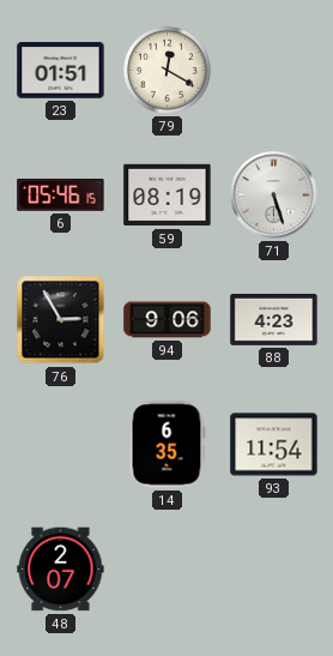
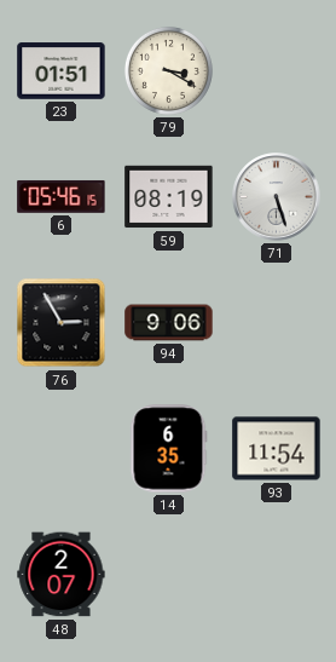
79: 12:20 -> 3:20
88: 4:23 -> none
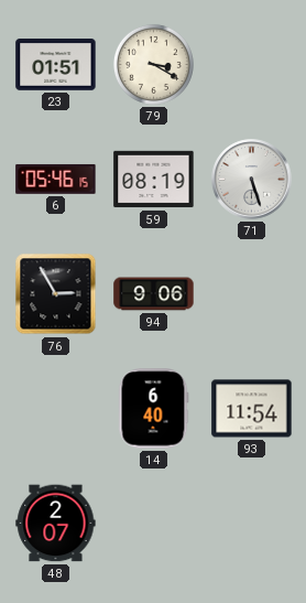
14: 6:35 -> 6:40
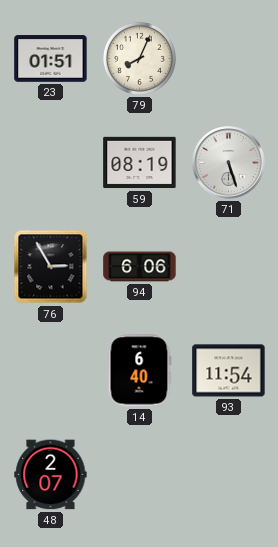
79: 3:20 -> 8:04
6: 05:46 -> none
94: 9:06 -> 6:06
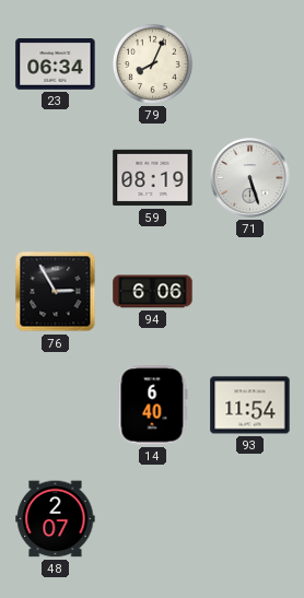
23: 01:51 -> 06:34
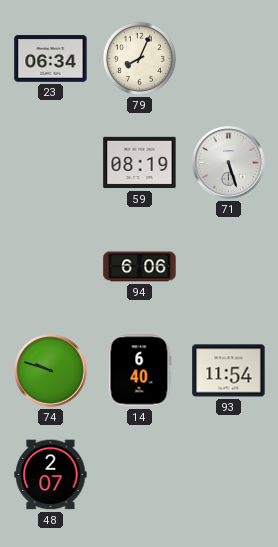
76: 2:55 -> none
74: none -> 9:48
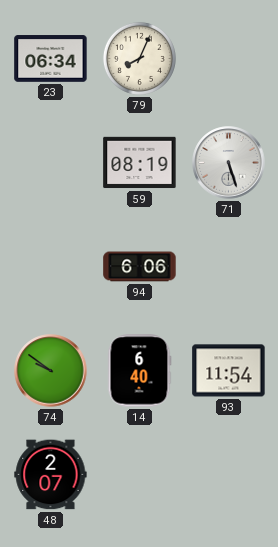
74: 9:48 -> 9:51
